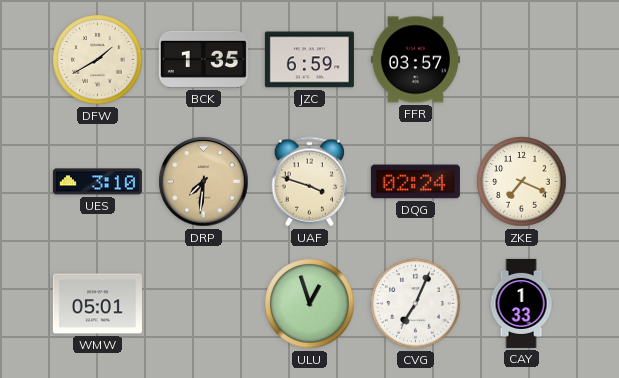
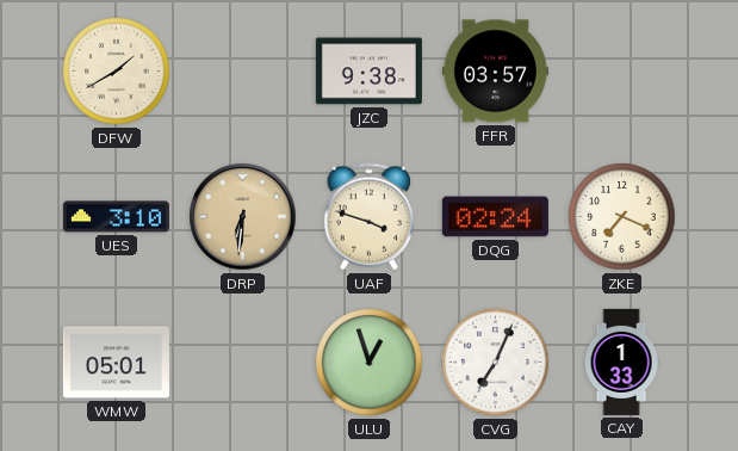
BCK: 1:35 -> none
JZC: 6:59 -> 9:38
DRP: 7:31 -> 6:31
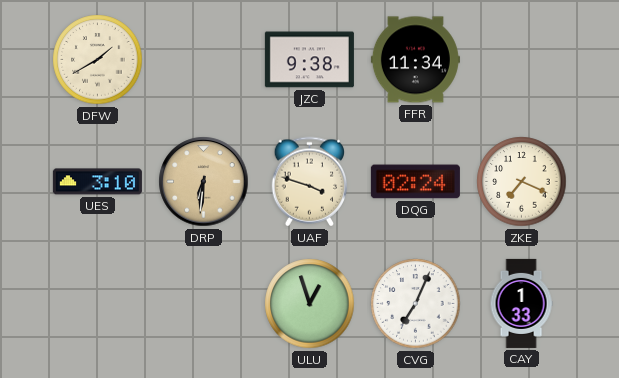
FFR: 03:57 -> 11:34
WMW: 05:01 -> none
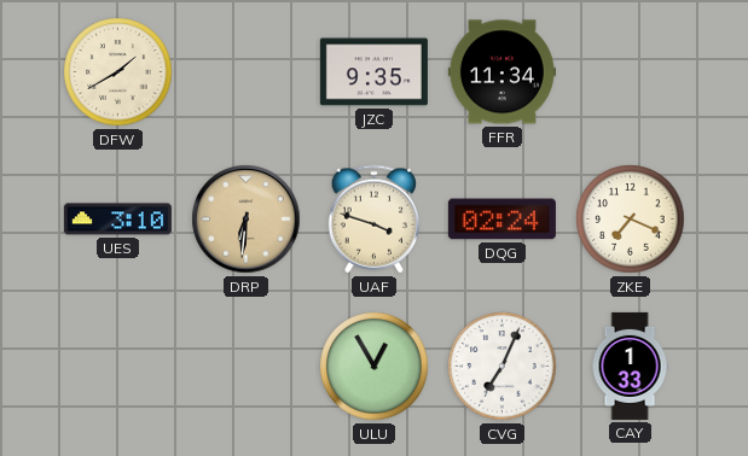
JZC: 9:38 -> 9:35
ULU: 12:57 -> 12:55
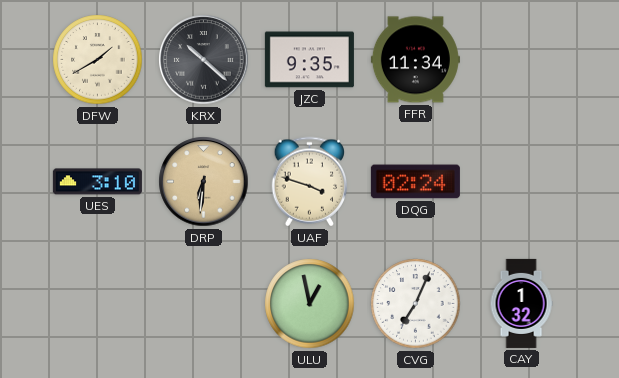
KRX: none -> 10:22
ZKE: 7:19 -> none
ULU: 12:55 -> 12:58
CAY: 1:33 -> 1:32
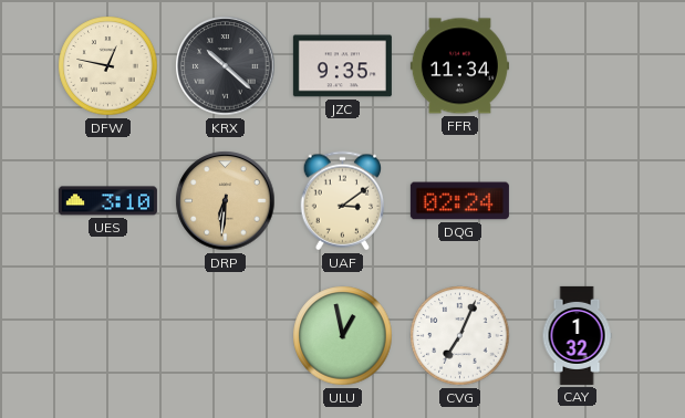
DFW: 1:40 -> 12:47
UAF: 3:48 -> 3:09
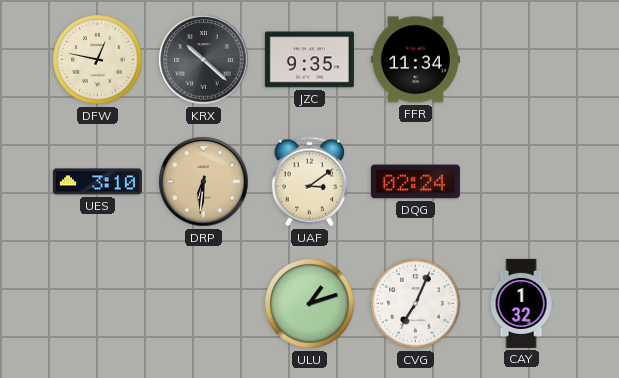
ULU: 12:58 -> 1:12
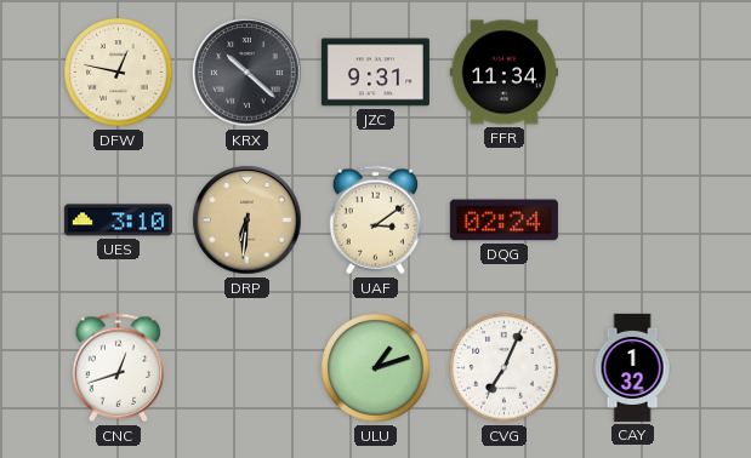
JZC: 9:35 -> 9:31
CNC: none -> 12:42
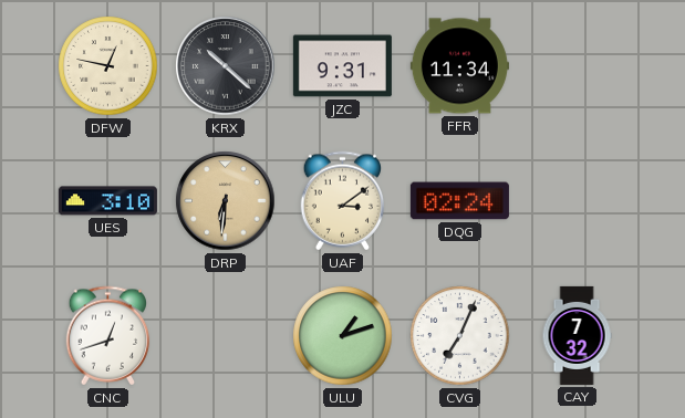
CAY: 1:32 -> 7:32
